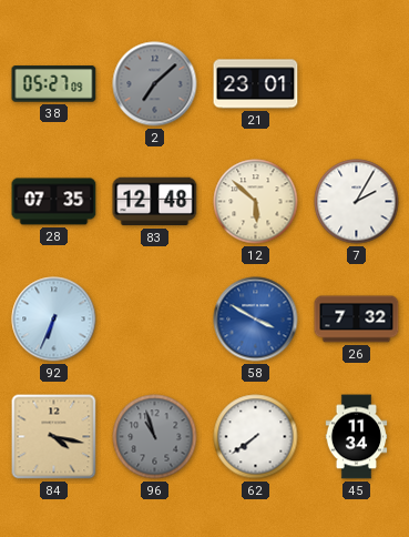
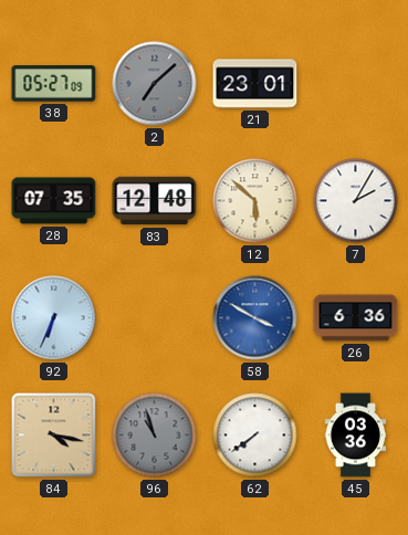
26: 7:32 -> 6:36
45: 11:34 -> 03:36
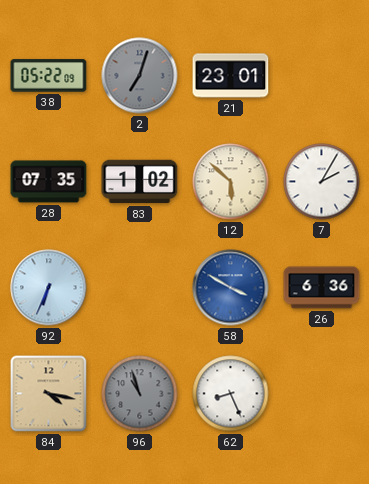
38: 05:27 -> 05:22
2: 7:08 -> 7:03
83: 12:48 -> 1:02
62: 7:39 -> 8:26
45: 03:36 -> none
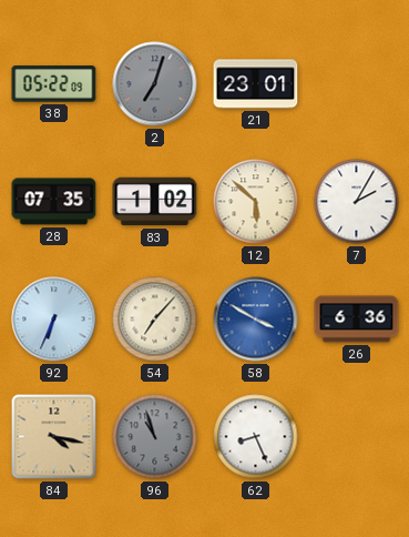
54: none -> 7:07
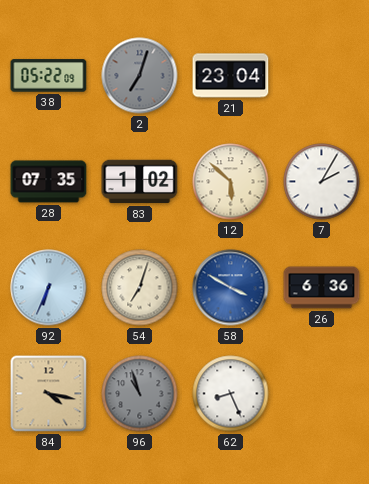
21: 23:01 -> 23:04
54: 7:07 -> 7:03
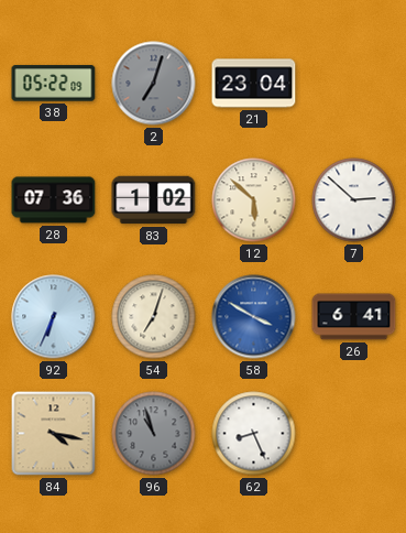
28: 07:35 -> 07:36
7: 2:05 -> 2:52
26: 6:36 -> 6:41
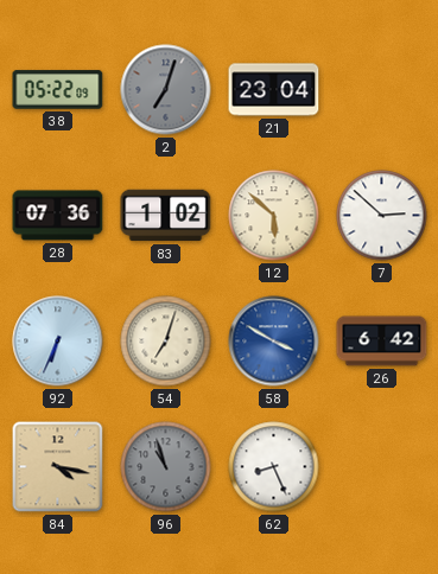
26: 6:41 -> 6:42
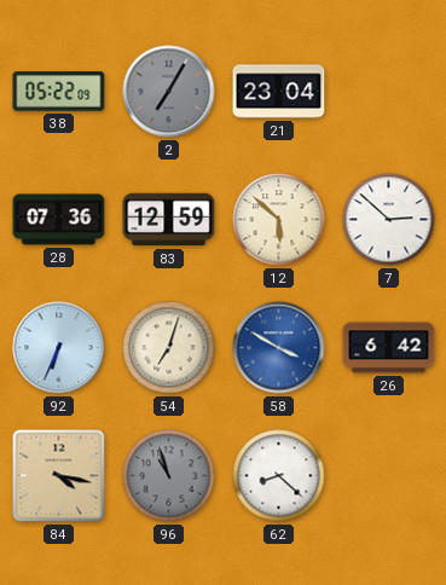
2: 7:03 -> 7:05
83: 1:02 -> 12:59
62: 8:26 -> 8:22
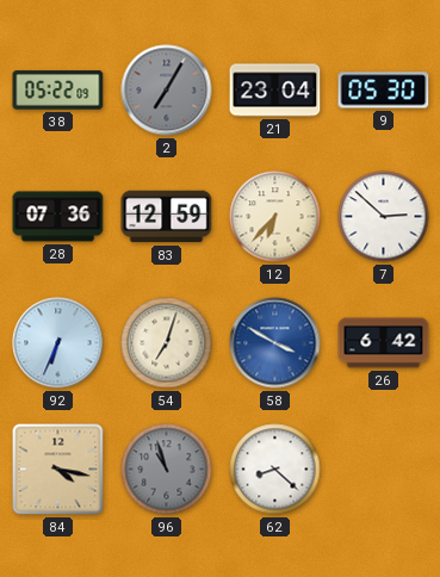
9: none -> 05:30
12: 5:52 -> 6:37
